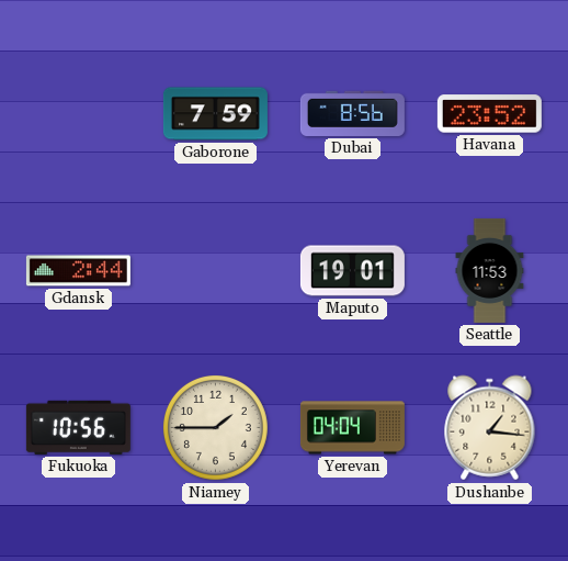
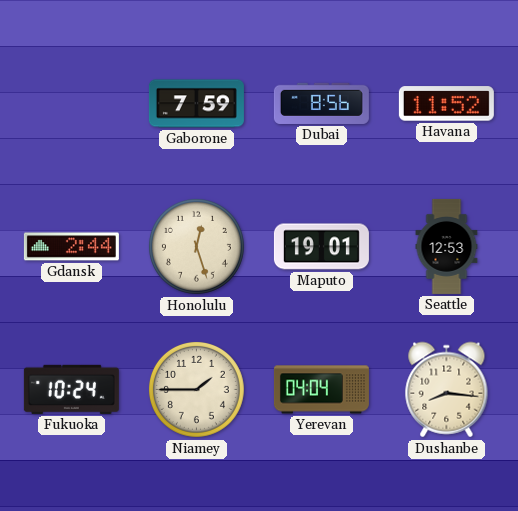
Havana: 23:52 -> 11:52
Honolulu: none -> 12:27
Seattle: 11:53 -> 12:53
Fukuoka: 10:56 -> 10:24
Dushanbe: 1:16 -> 8:16
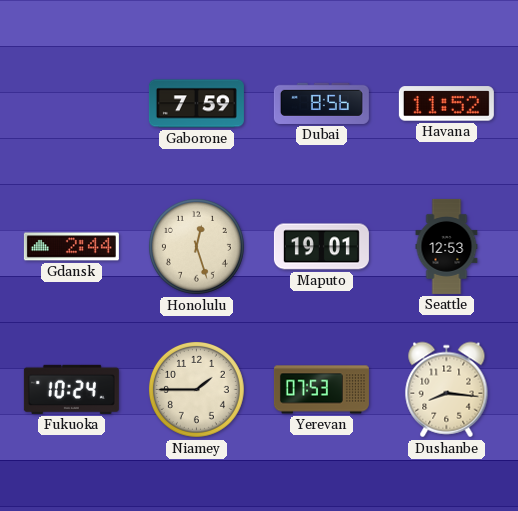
Yerevan: 04:04 -> 07:53
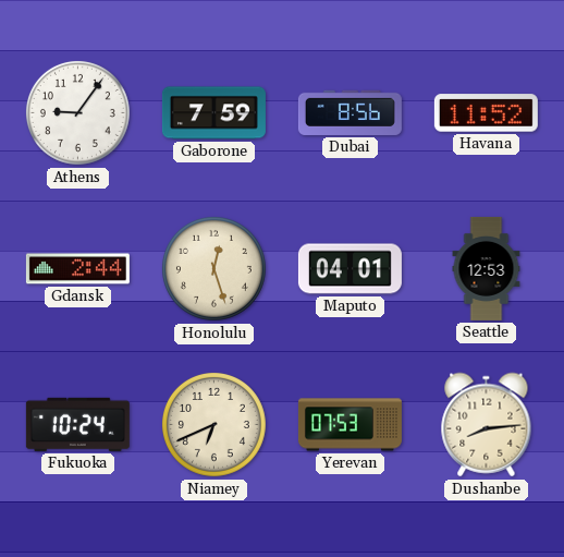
Athens: none -> 9:06
Maputo: 19:01 -> 04:01
Niamey: 1:45 -> 6:41
Dushanbe: 8:16 -> 8:14
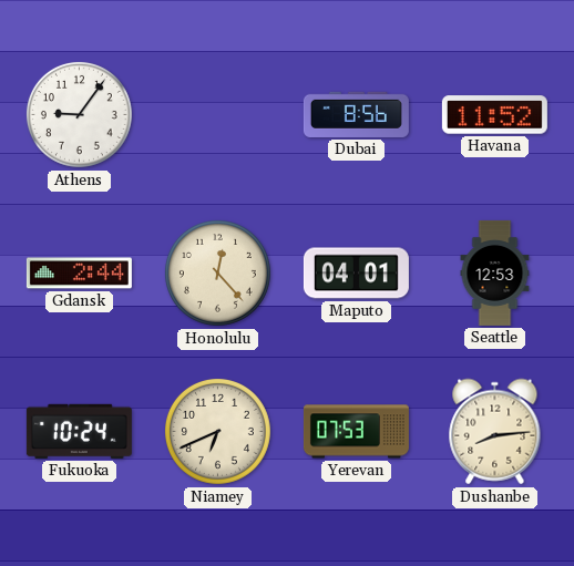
Gaborone: 7:59 -> none
Honolulu: 12:27 -> 12:23
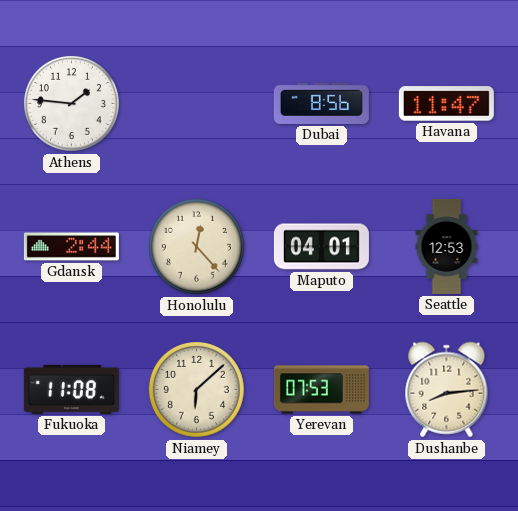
Athens: 9:06 -> 1:46
Havana: 11:52 -> 11:47
Fukuoka: 10:24 -> 11:08
Niamey: 6:41 -> 6:08
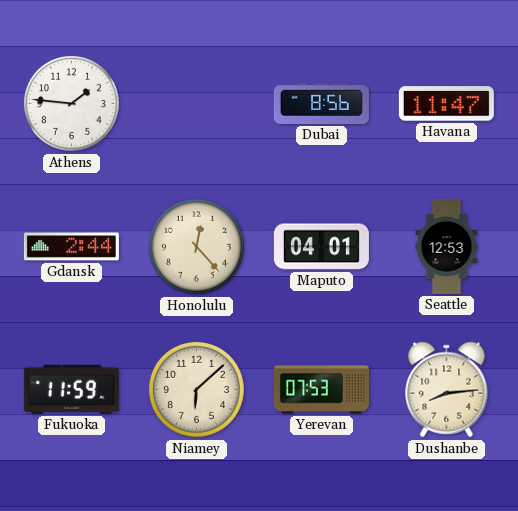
Fukuoka: 11:08 -> 11:59
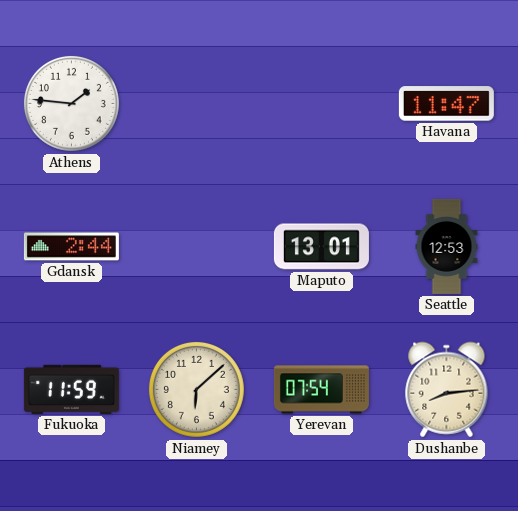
Dubai: 8:56 -> none
Honolulu: 12:23 -> none
Maputo: 04:01 -> 13:01
Yerevan: 07:53 -> 07:54
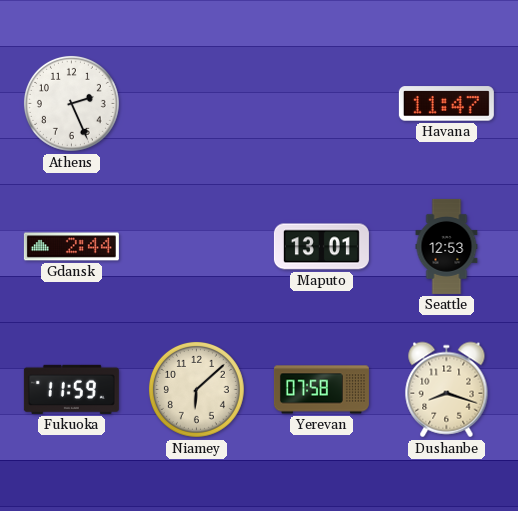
Athens: 1:46 -> 2:26
Yerevan: 07:54 -> 07:58
Dushanbe: 8:14 -> 8:18
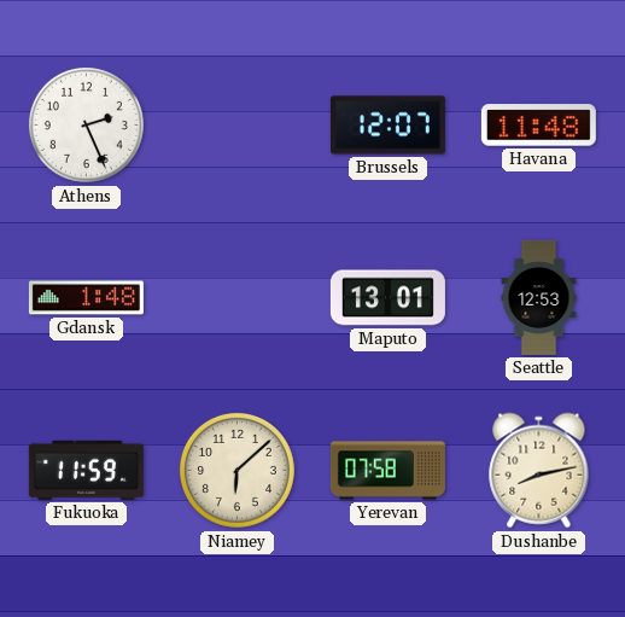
Brussels: none -> 12:07
Havana: 11:47 -> 11:48
Gdansk: 2:44 -> 1:48
Dushanbe: 8:18 -> 8:13
